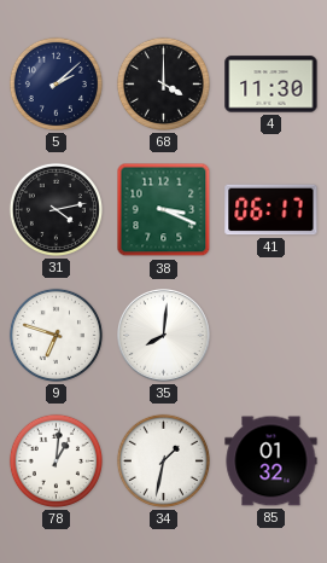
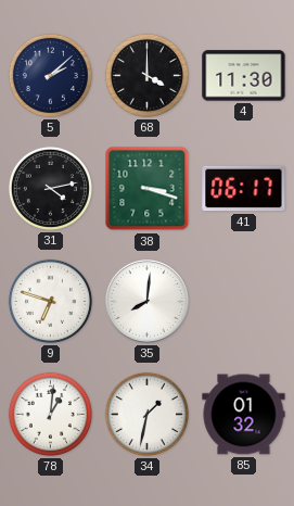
38: 3:19 -> 3:18
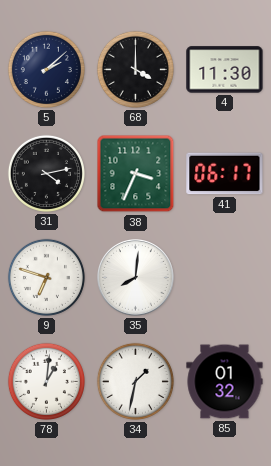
38: 3:18 -> 3:34
